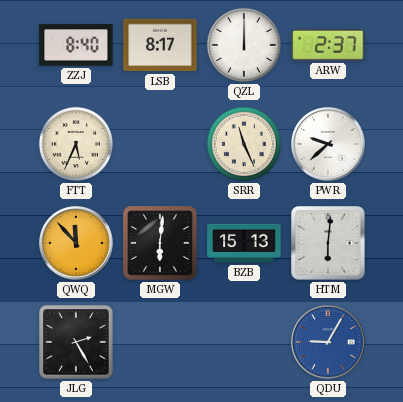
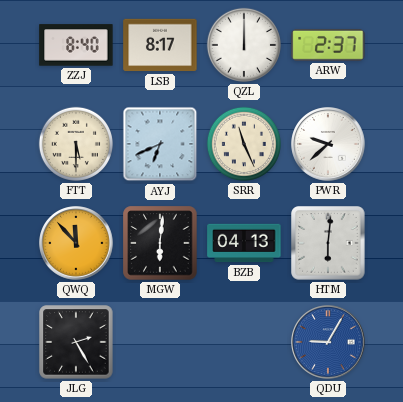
FTT: 5:34 -> 5:30
AYJ: none -> 6:41
BZB: 15:13 -> 04:13
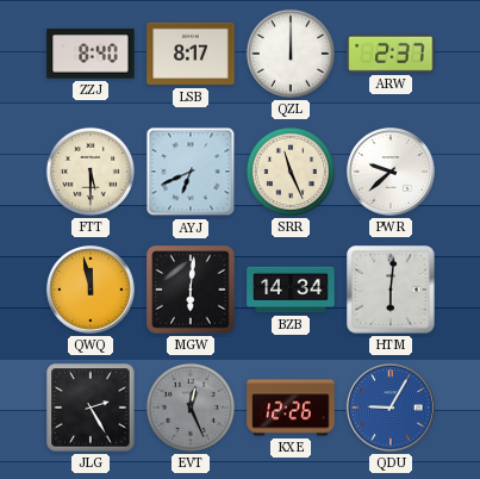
QWQ: 11:53 -> 11:58
BZB: 04:13 -> 14:34
EVT: none -> 12:26
KXE: none -> 12:26
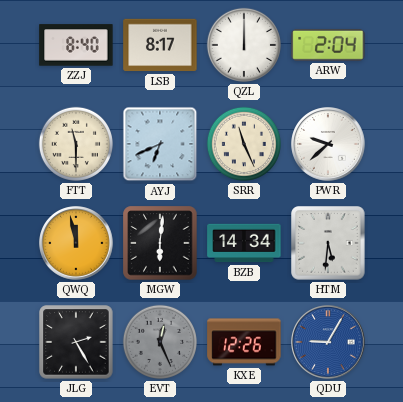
ARW: 2:37 -> 2:04
FTT: 5:30 -> 11:30
HTM: 6:01 -> 5:31
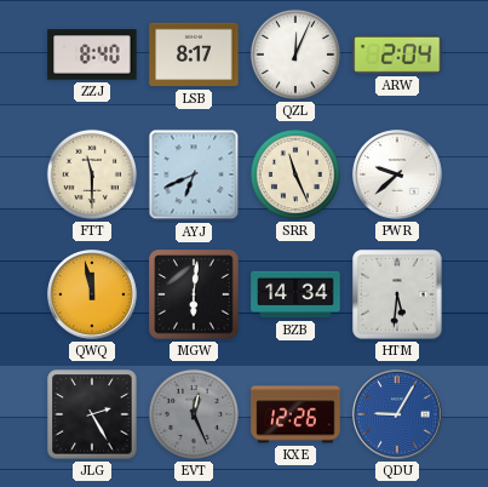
QZL: 12:00 -> 12:04
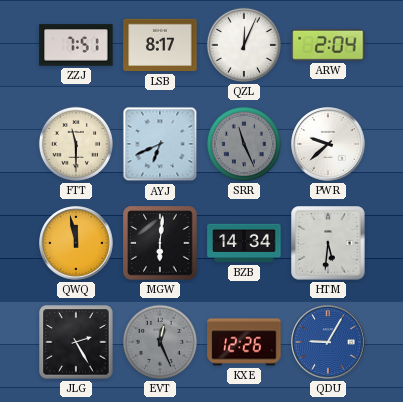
ZZJ: 8:40 -> 7:51
SRR dial: cream -> grey
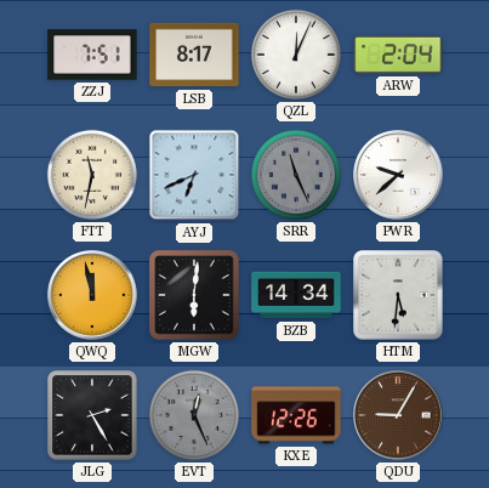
FTT: 11:30 -> 11:32
QDU dial: blue -> brown
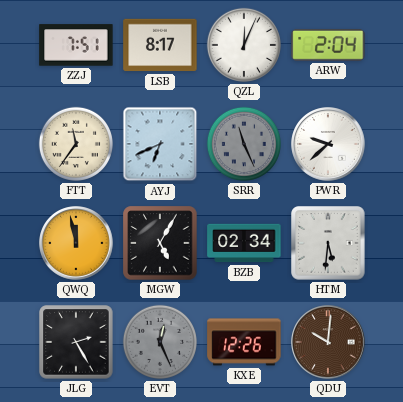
FTT: 11:32 -> 11:36
MGW: 6:01 -> 5:05
BZB: 14:34 -> 02:34
QDU: 9:05 -> 10:01
